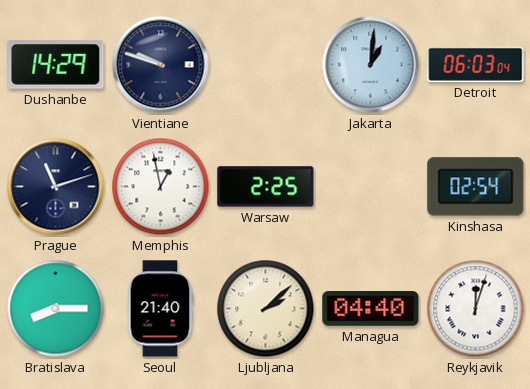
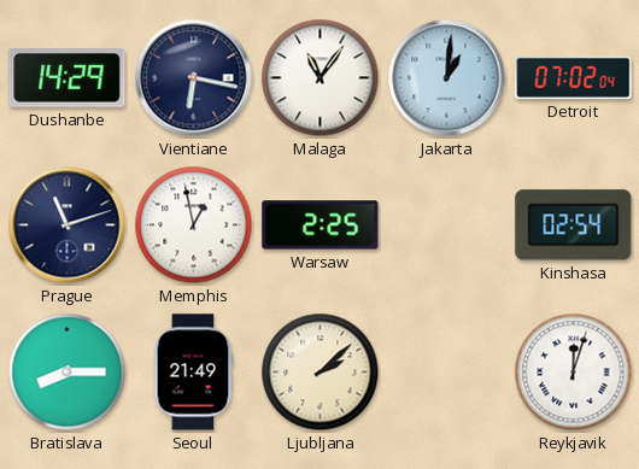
Vientiane: 9:48 -> 6:17
Malaga: none -> 11:06
Detroit: 06:03 -> 07:02
Seoul: 21:40 -> 21:49
Managua: 04:40 -> none
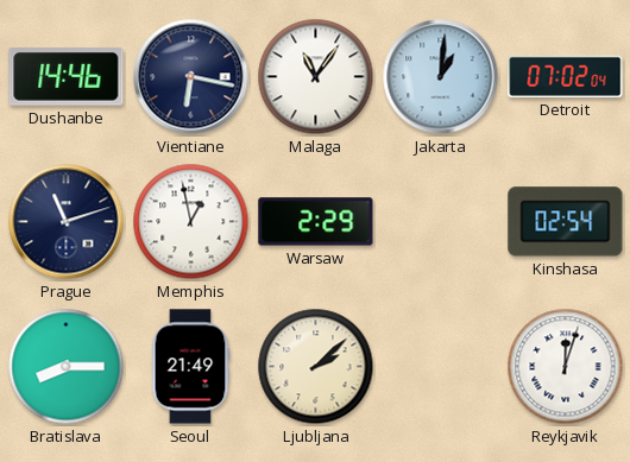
Dushanbe: 14:29 -> 14:46
Warsaw: 2:25 -> 2:29
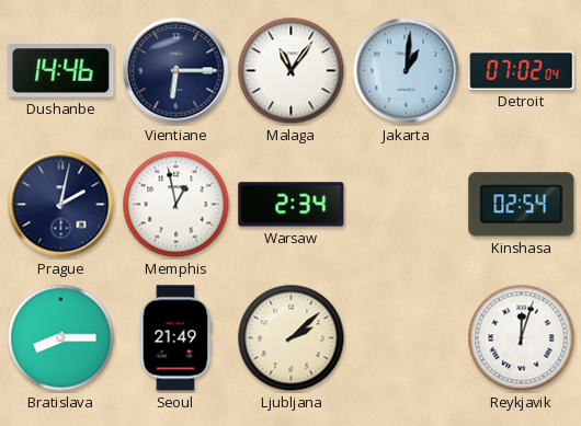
Vientiane: 6:17 -> 6:15
Prague: 11:12 -> 2:02
Warsaw: 2:29 -> 2:34
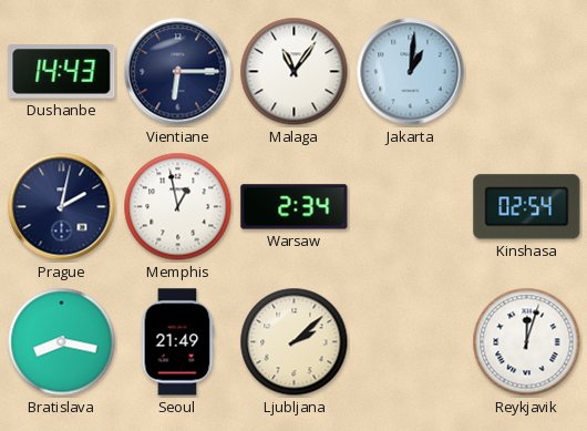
Dushanbe: 14:46 -> 14:43
Detroit: 07:02 -> none
Bratislava: 8:15 -> 8:17
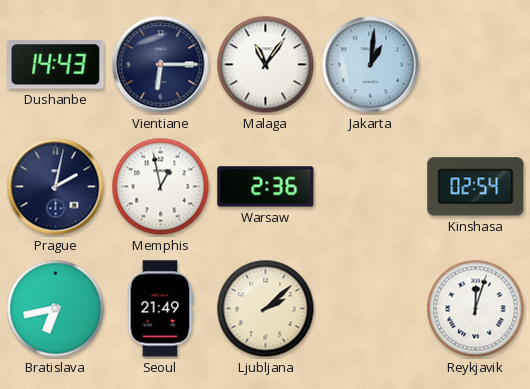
Warsaw: 2:34 -> 2:36
Bratislava: 8:17 -> 6:43
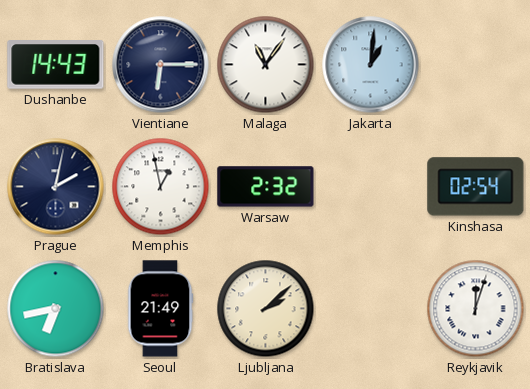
Warsaw: 2:36 -> 2:32
